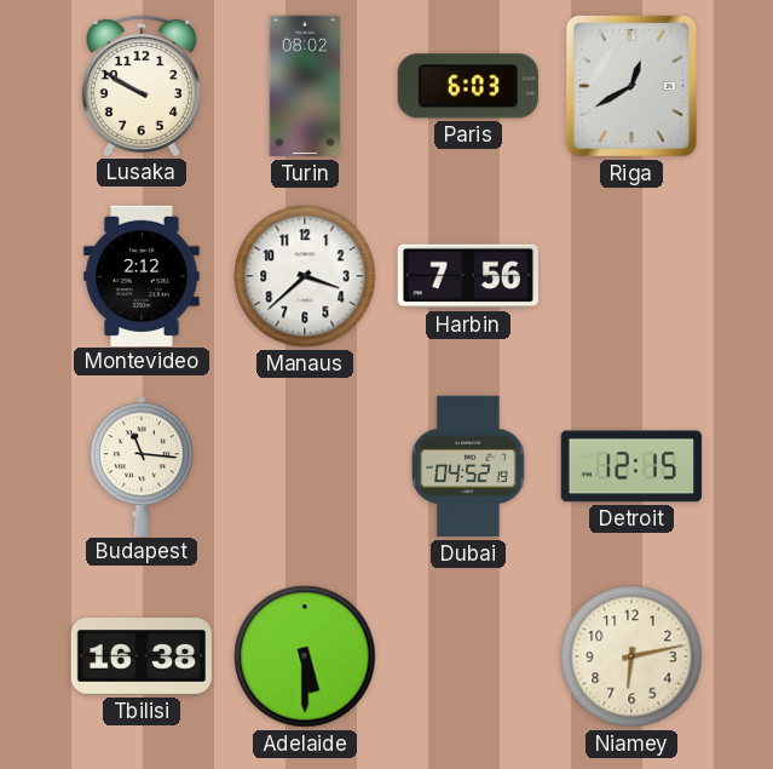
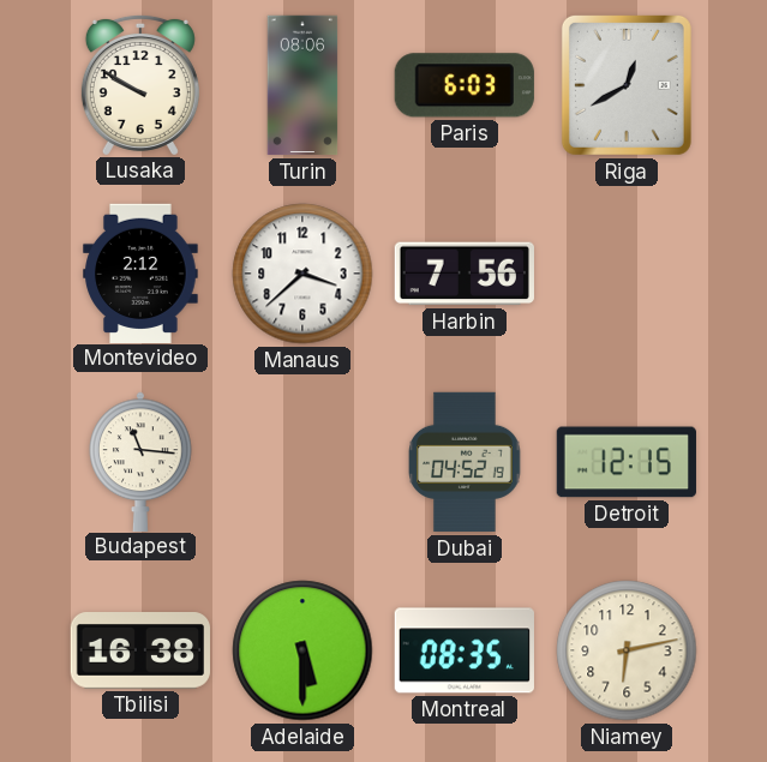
Turin: 08:02 -> 08:06
Montreal: none -> 08:35
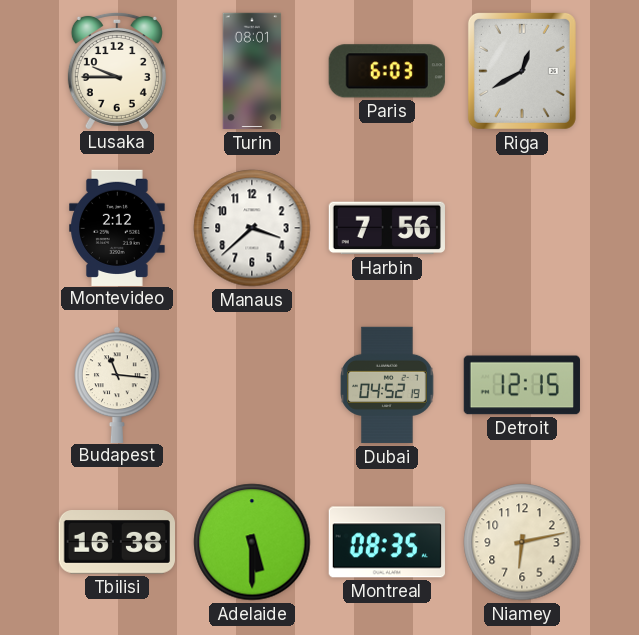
Lusaka: 9:50 -> 9:45
Turin: 08:06 -> 08:01
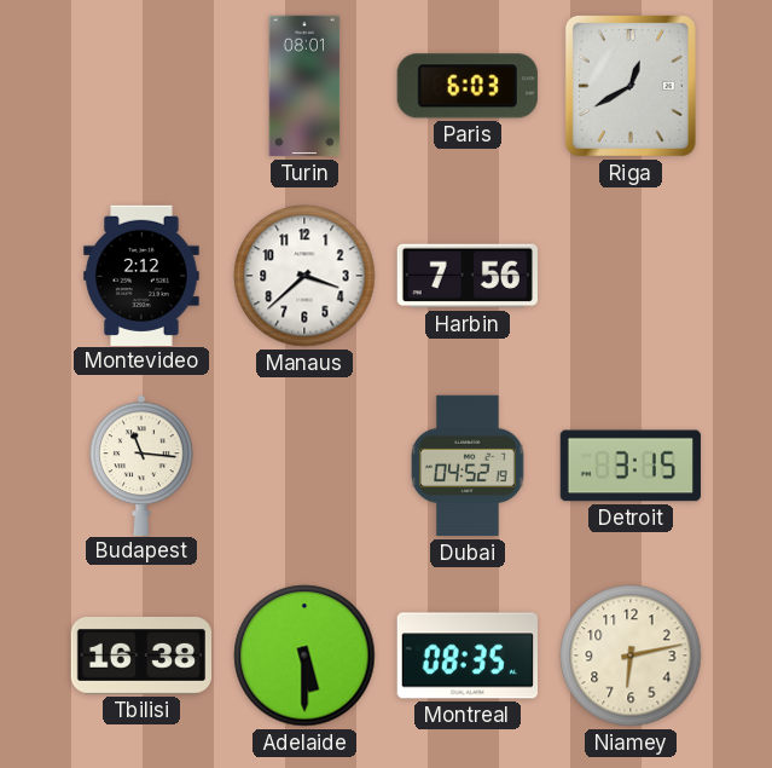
Lusaka: 9:45 -> none
Detroit: 12:15 -> 3:15
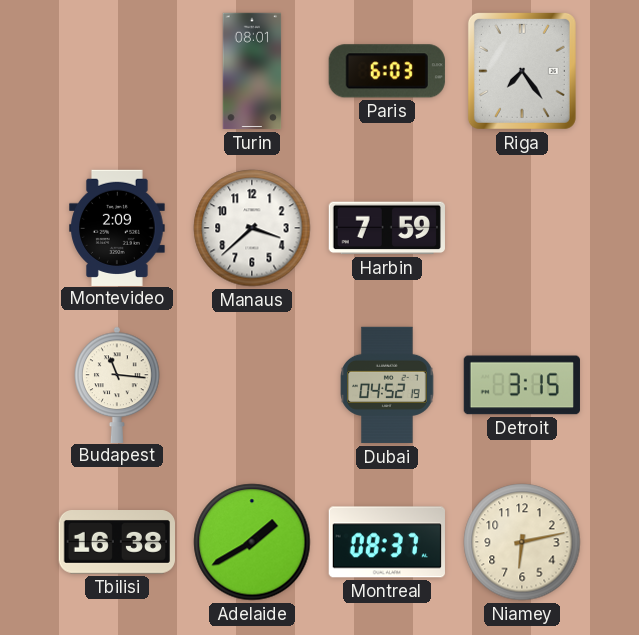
Riga: 12:40 -> 7:24
Montevideo: 2:12 -> 2:09
Harbin: 7:56 -> 7:59
Adelaide: 5:30 -> 1:40
Montreal: 08:35 -> 08:37
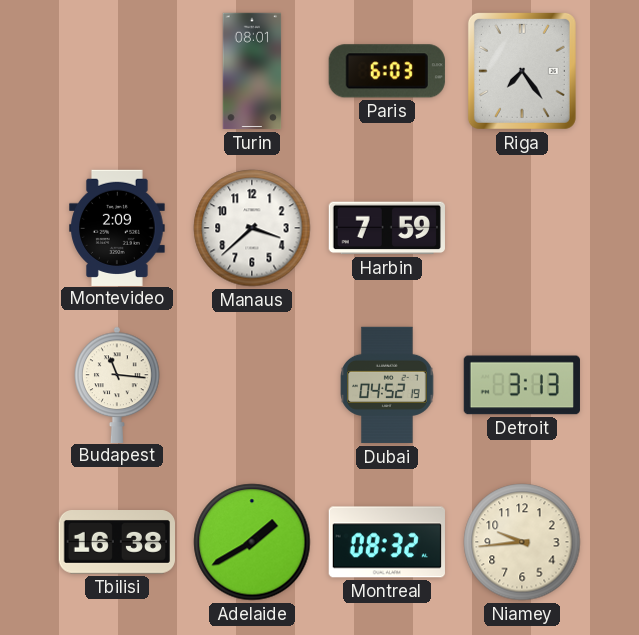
Detroit: 3:15 -> 3:13
Montreal: 08:37 -> 08:32
Niamey: 6:13 -> 9:44
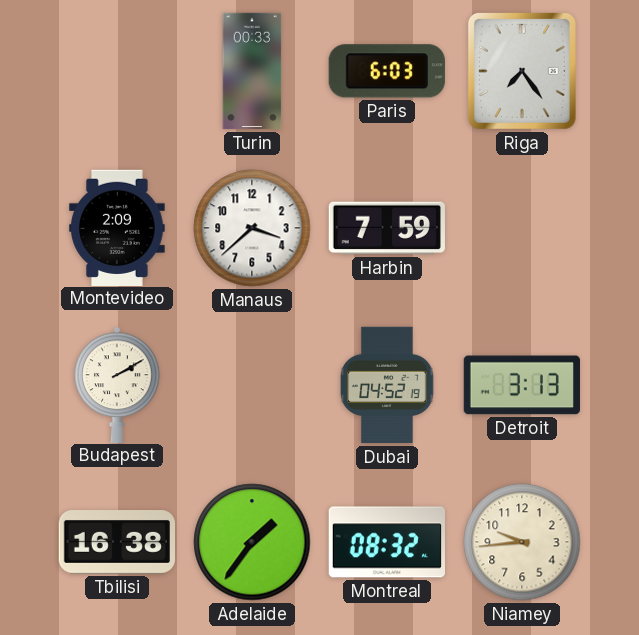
Turin: 08:01 -> 00:33
Budapest: 11:16 -> 2:10
Adelaide: 1:40 -> 1:36
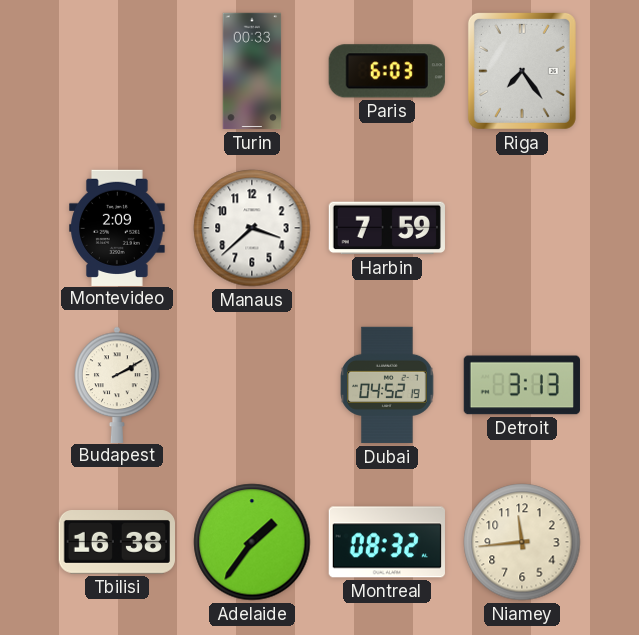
Niamey: 9:44 -> 11:44
